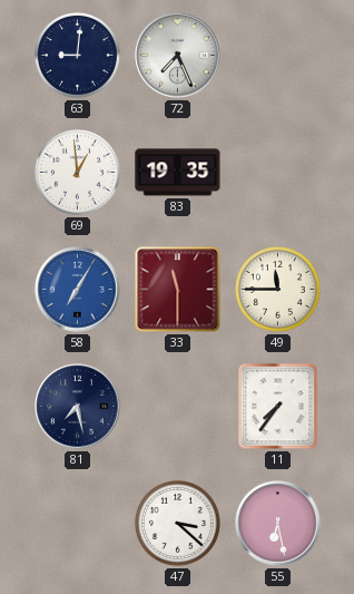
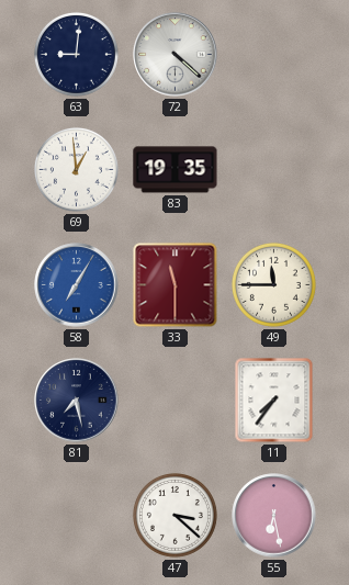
72: 7:26 -> 4:22
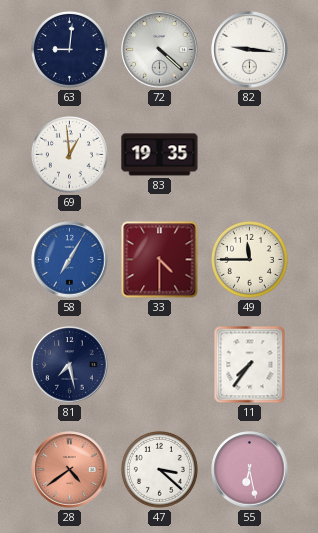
82: none -> 9:16
33: 11:30 -> 4:30
28: none -> 4:39
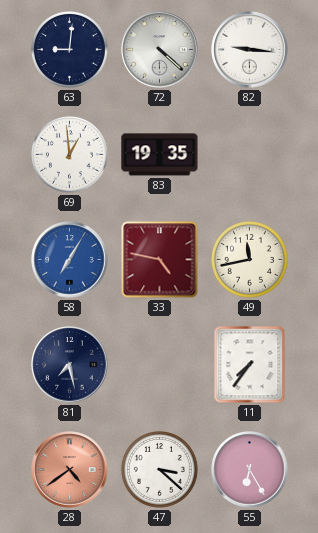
33: 4:30 -> 4:47
49: 11:45 -> 11:43
55: 6:28 -> 6:25
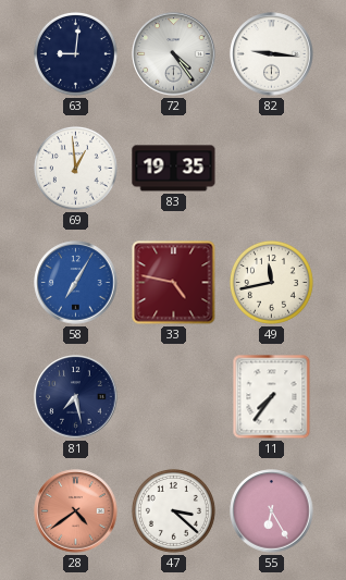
72: 4:22 -> 4:24
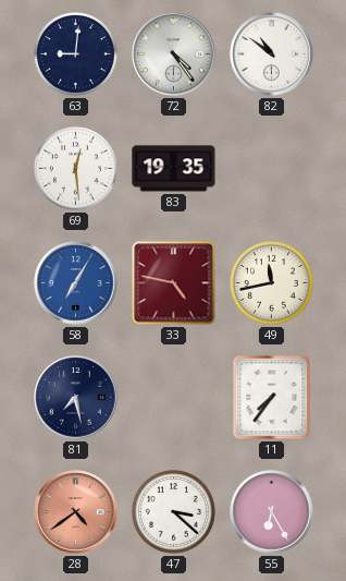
82: 9:16 -> 10:51
69: 12:59 -> 12:29
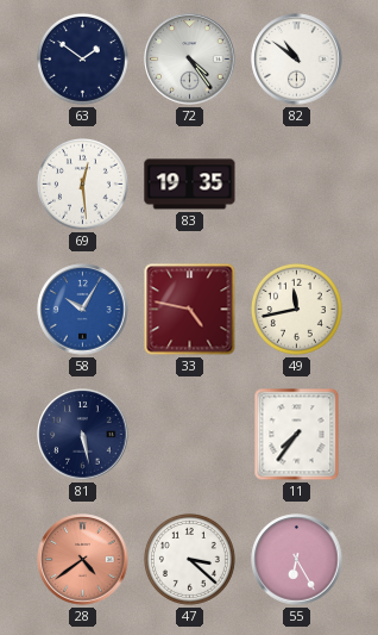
63: 9:01 -> 1:51
58: 7:05 -> 10:05
81: 7:28 -> 5:28
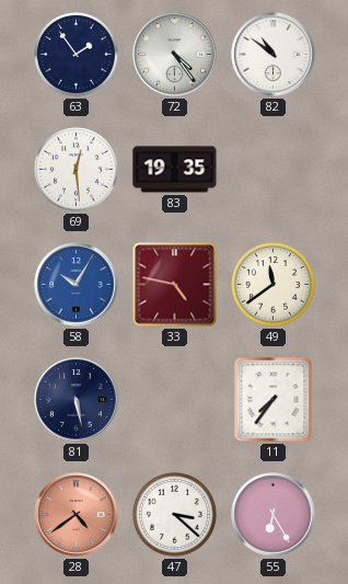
63: 1:51 -> 1:54
49: 11:43 -> 11:39
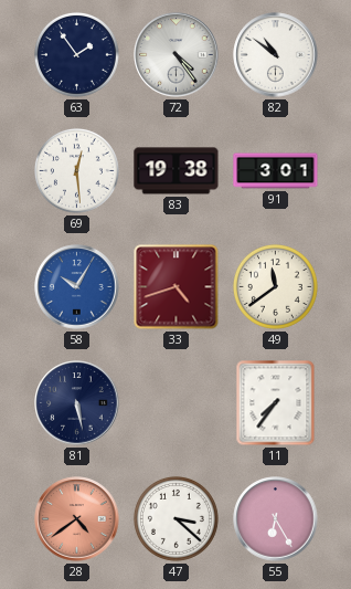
83: 19:35 -> 19:38
91: none -> 3:01
33: 4:47 -> 4:42
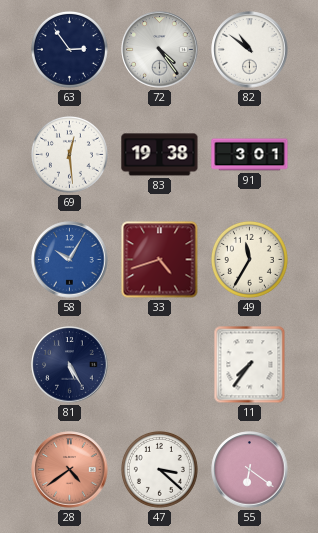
63: 1:54 -> 2:54
49: 11:39 -> 11:35
81: 5:28 -> 5:25
55: 6:25 -> 6:21
